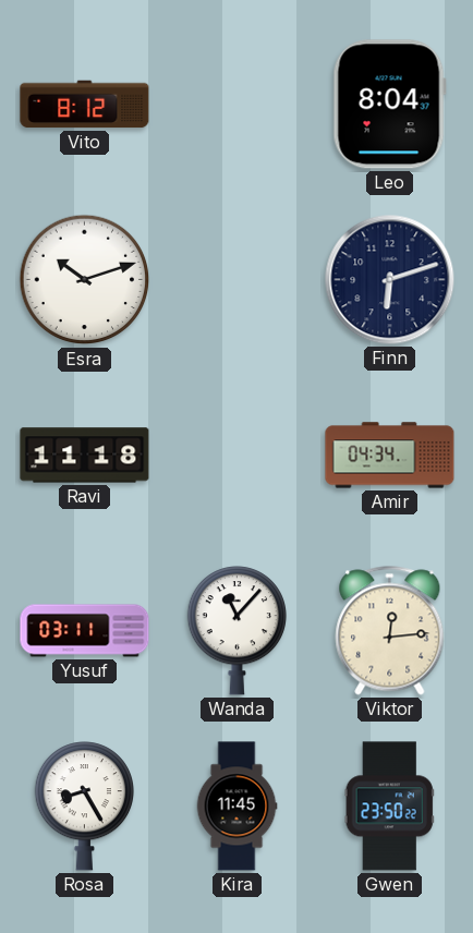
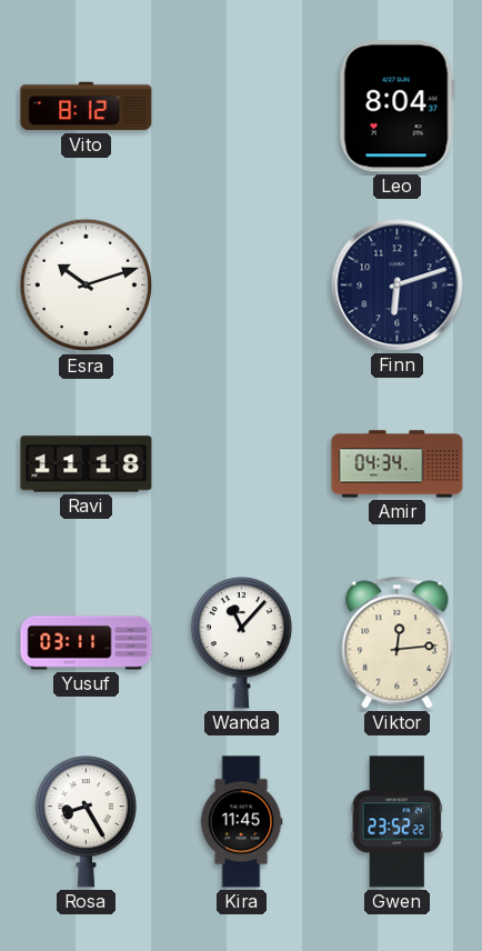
Gwen: 23:50 -> 23:52
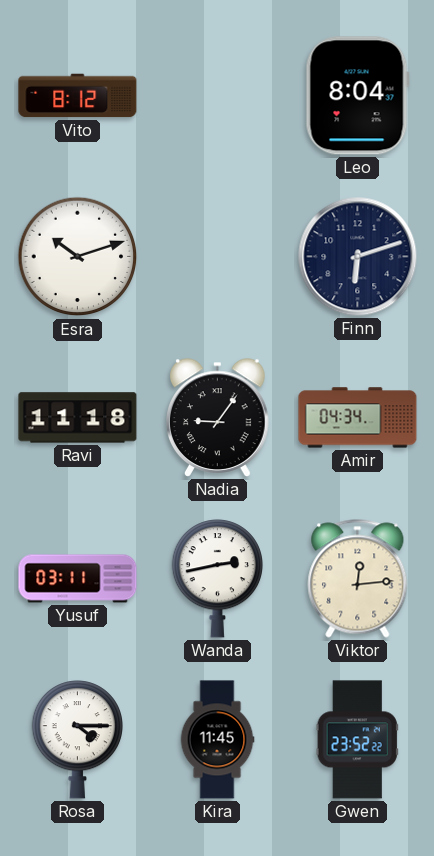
Nadia: none -> 9:06
Wanda: 11:07 -> 2:43
Rosa: 8:25 -> 4:15
